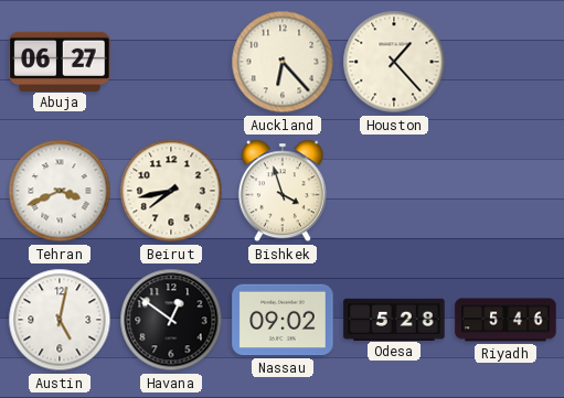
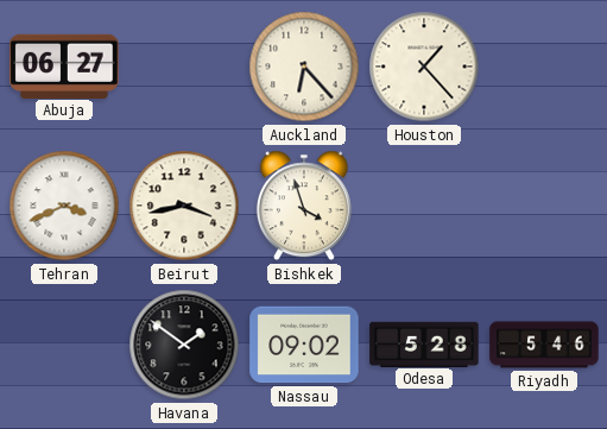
Beirut: 7:43 -> 3:43
Austin: 5:02 -> none
Havana: 12:51 -> 1:51
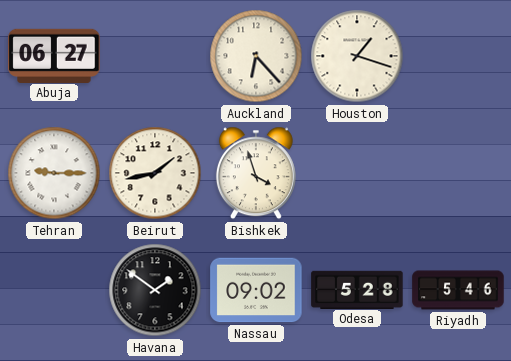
Houston: 1:23 -> 1:18
Tehran: 3:41 -> 9:15
Beirut: 3:43 -> 1:43
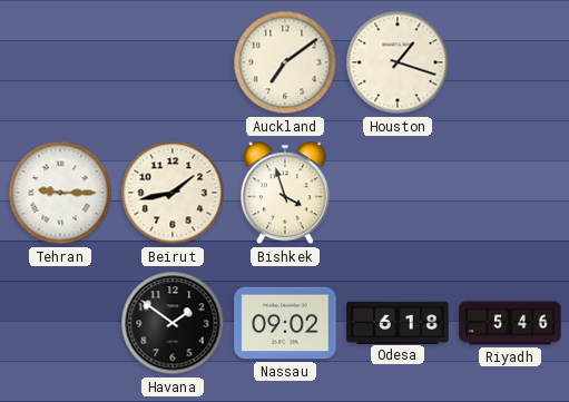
Abuja: 06:27 -> none
Auckland: 6:23 -> 7:09
Odesa: 5:28 -> 6:18
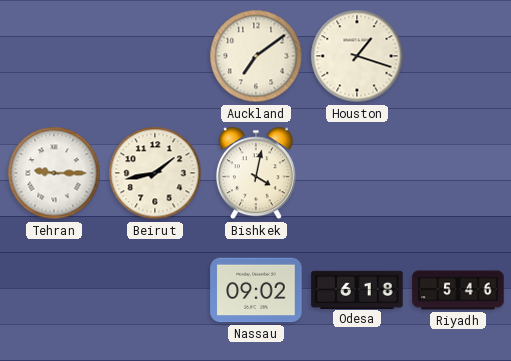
Bishkek: 3:57 -> 4:02
Havana: 1:51 -> none
